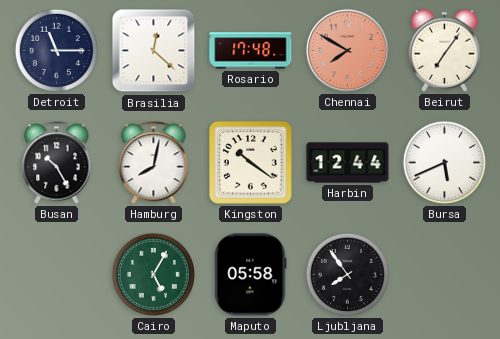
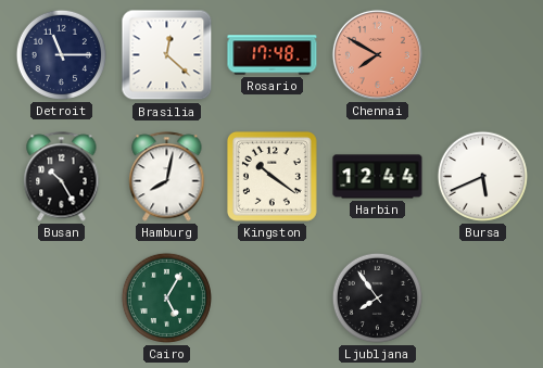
Beirut: 7:06 -> none
Maputo: 05:58 -> none
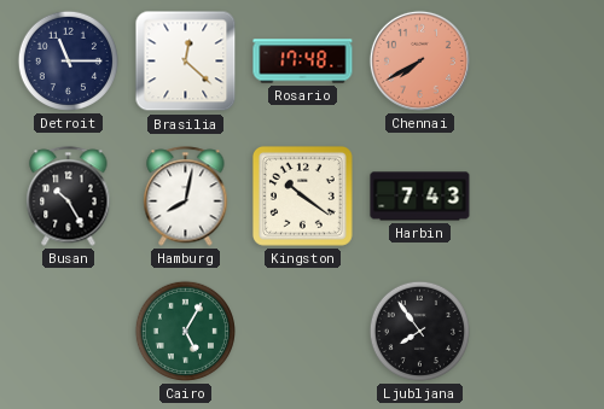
Chennai: 7:50 -> 7:40
Harbin: 12:44 -> 7:43
Bursa: 5:41 -> none
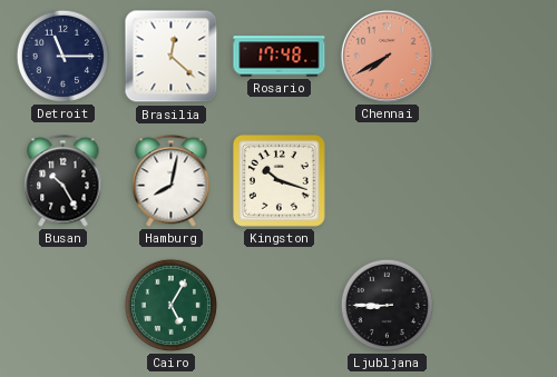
Kingston: 10:21 -> 10:18
Harbin: 7:43 -> none
Ljubljana: 7:54 -> 8:45
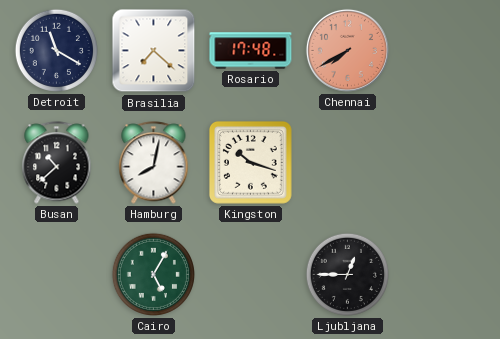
Detroit: 11:15 -> 11:20
Brasilia: 12:22 -> 7:22
Busan: 10:25 -> 10:38
Ljubljana: 8:45 -> 12:45
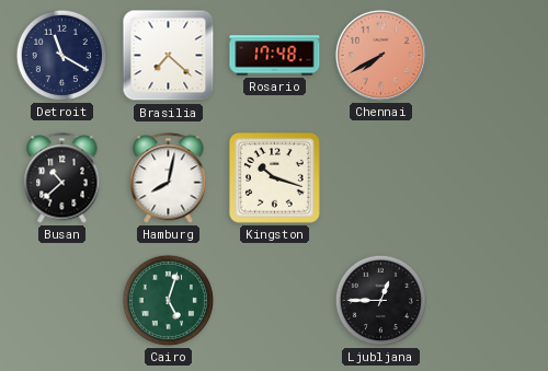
Cairo: 5:05 -> 5:03
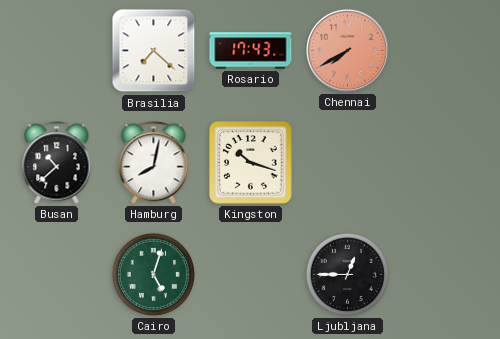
Detroit: 11:20 -> none
Rosario: 17:48 -> 17:43
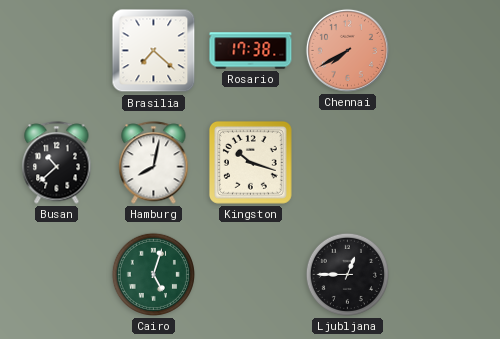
Rosario: 17:43 -> 17:38
